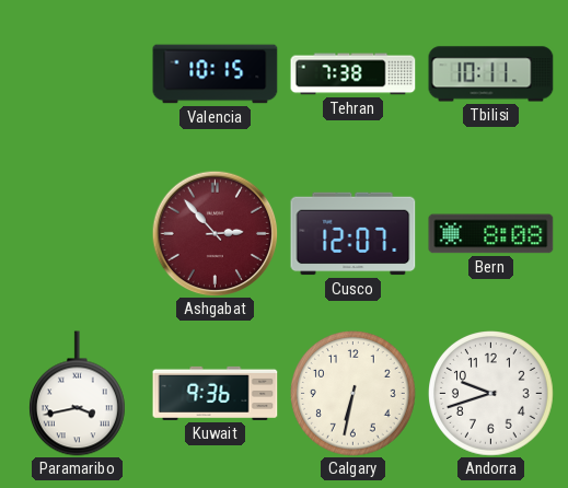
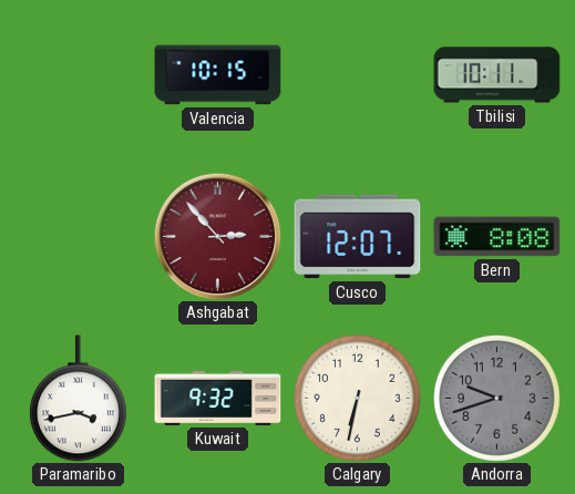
Tehran: 7:38 -> none
Kuwait: 9:36 -> 9:32
Andorra dial: white -> grey
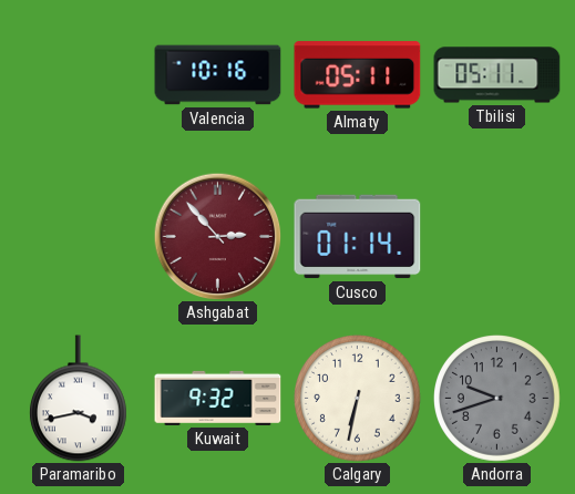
Valencia: 10:15 -> 10:16
Almaty: none -> 05:11
Tbilisi: 10:11 -> 05:11
Cusco: 12:07 -> 01:14
Bern: 8:08 -> none
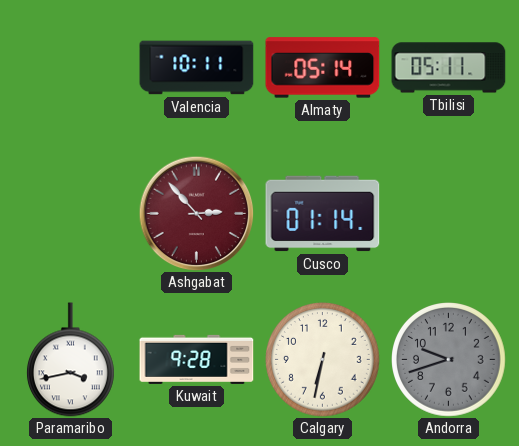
Valencia: 10:16 -> 10:11
Almaty: 05:11 -> 05:14
Kuwait: 9:32 -> 9:28
